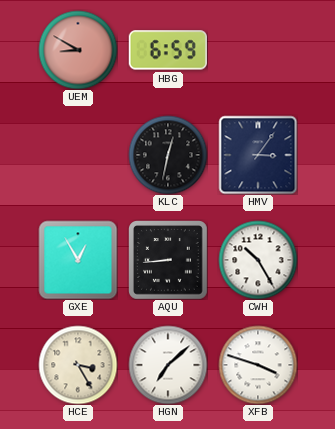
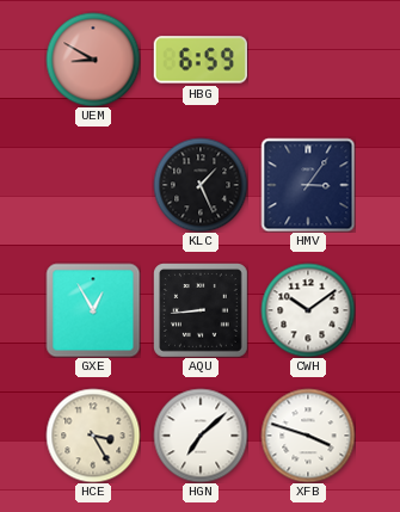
KLC: 12:32 -> 1:26
CWH: 10:25 -> 10:09
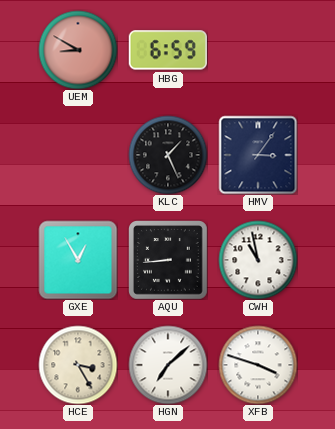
CWH: 10:09 -> 10:58
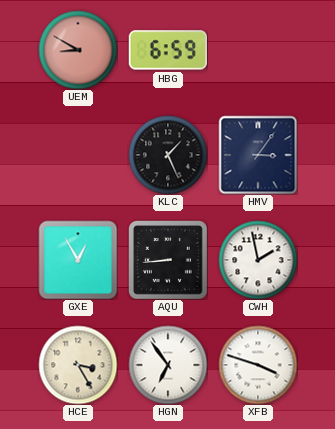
CWH: 10:58 -> 1:58
HGN: 7:08 -> 6:54
